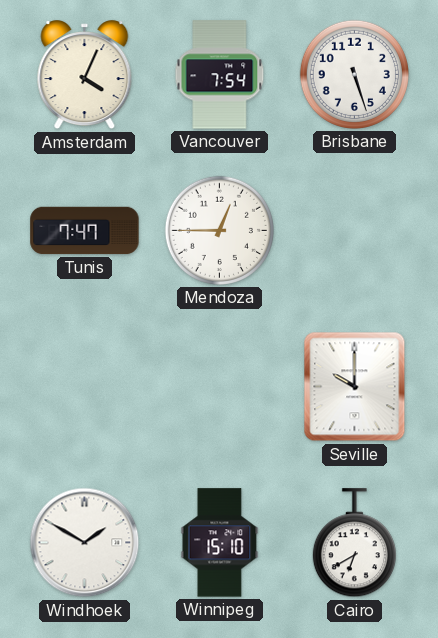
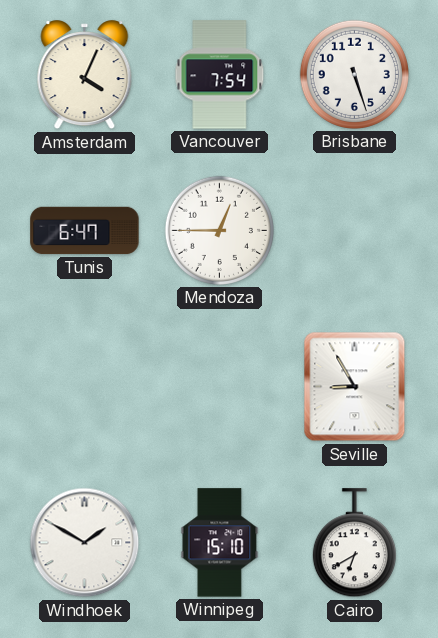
Tunis: 7:47 -> 6:47
Seville: 10:00 -> 8:55
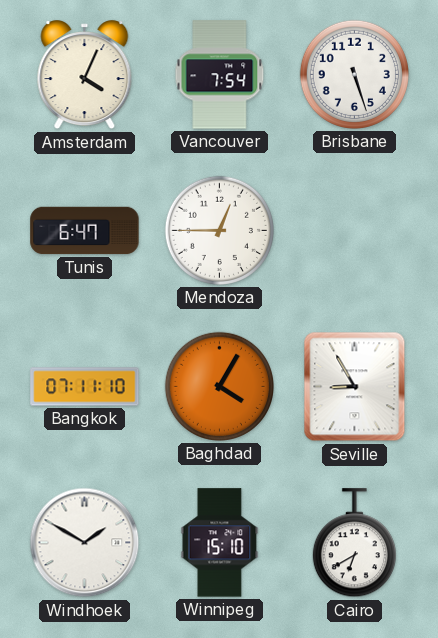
Bangkok: none -> 07:11
Baghdad: none -> 4:05
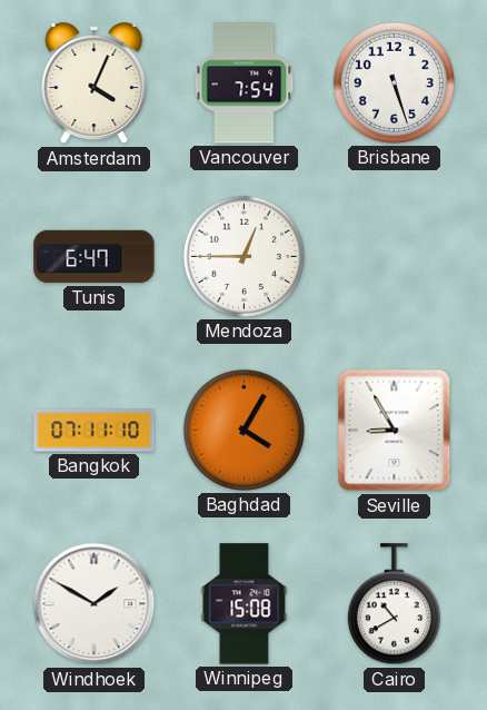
Winnipeg: 15:10 -> 15:08
Cairo: 6:40 -> 10:40
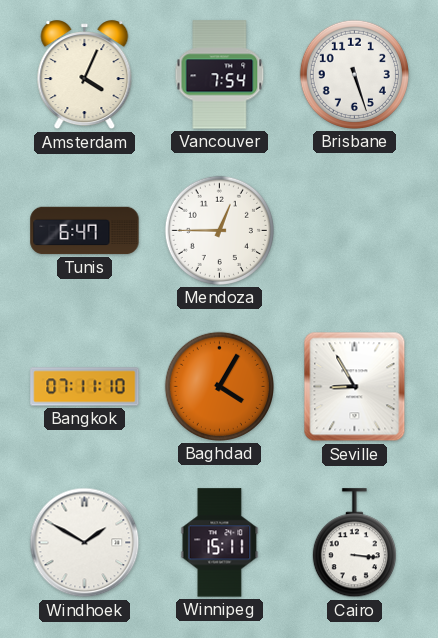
Winnipeg: 15:08 -> 15:11
Cairo: 10:40 -> 3:16
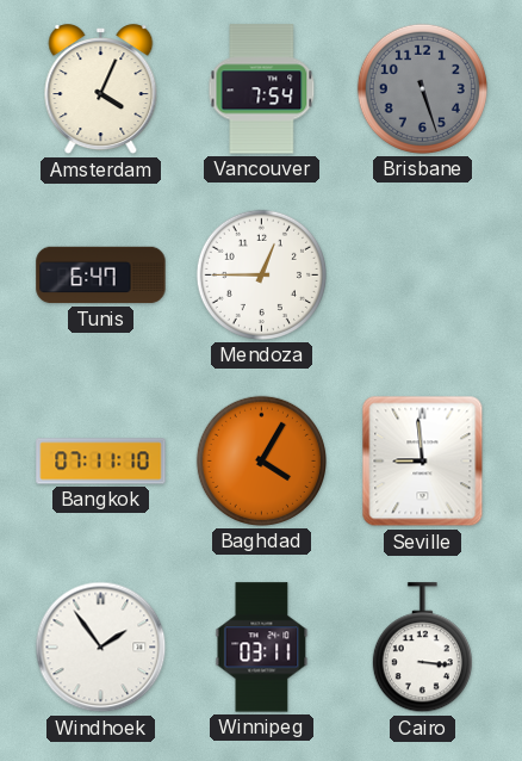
Brisbane dial: white -> grey
Seville: 8:55 -> 8:59
Windhoek: 1:50 -> 1:54
Winnipeg: 15:11 -> 03:11
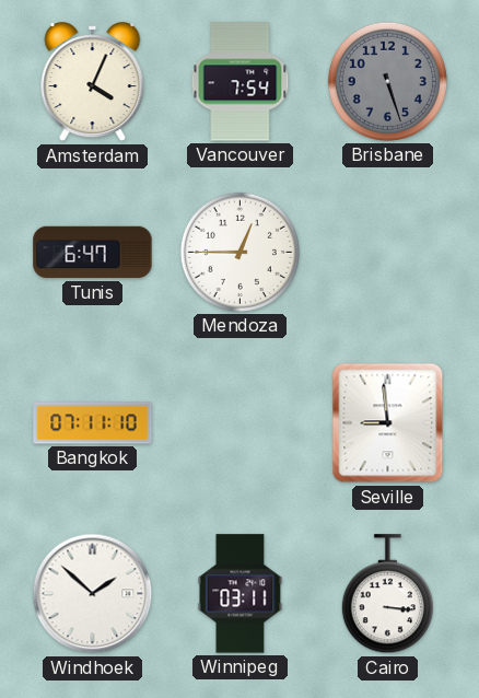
Baghdad: 4:05 -> none
Windhoek: 1:54 -> 1:52
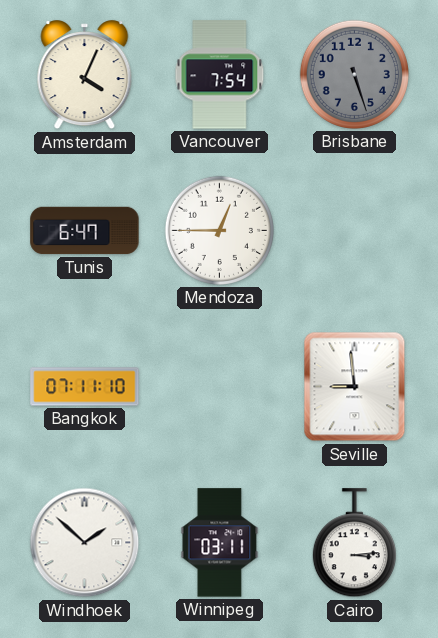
Cairo: 3:16 -> 3:14
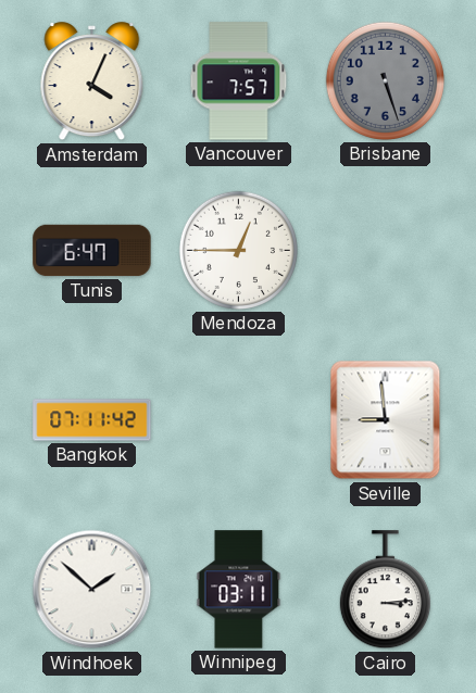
Vancouver: 7:54 -> 7:57
Bangkok: 07:11:10 -> 07:11:42
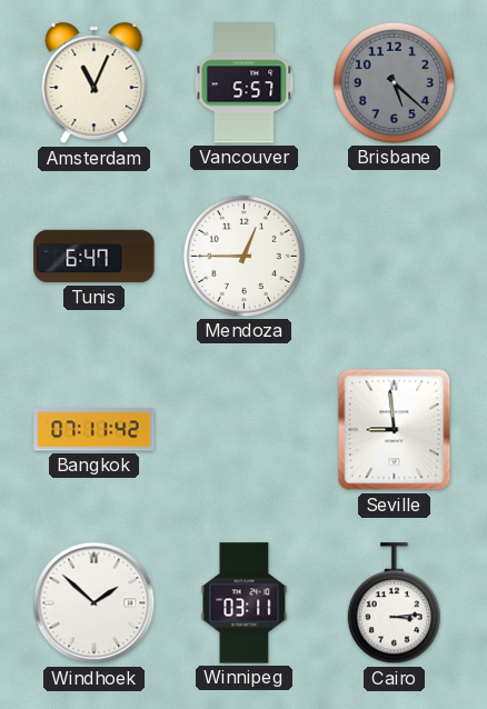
Amsterdam: 4:04 -> 11:04
Vancouver: 7:57 -> 5:57
Brisbane: 5:27 -> 5:22
